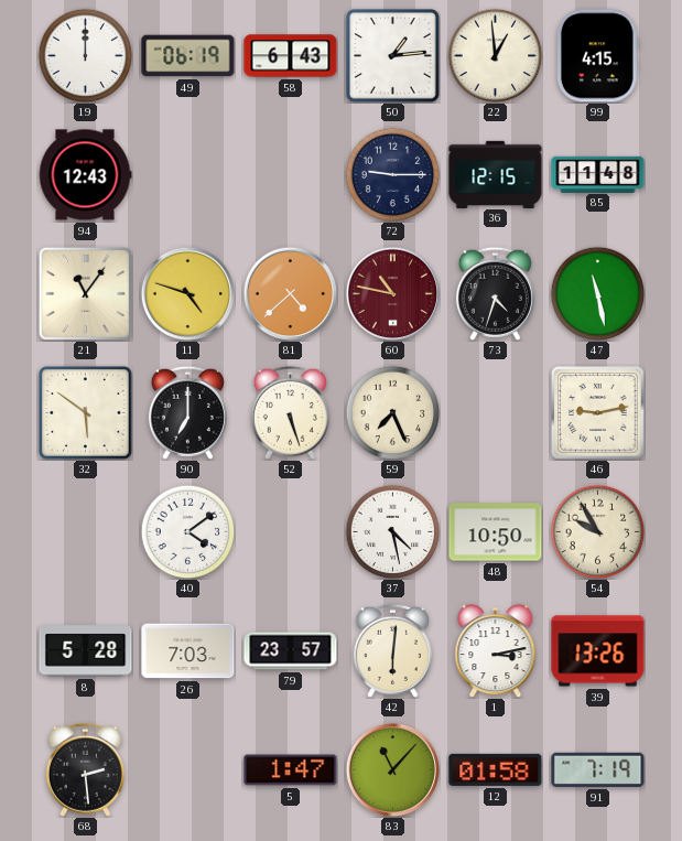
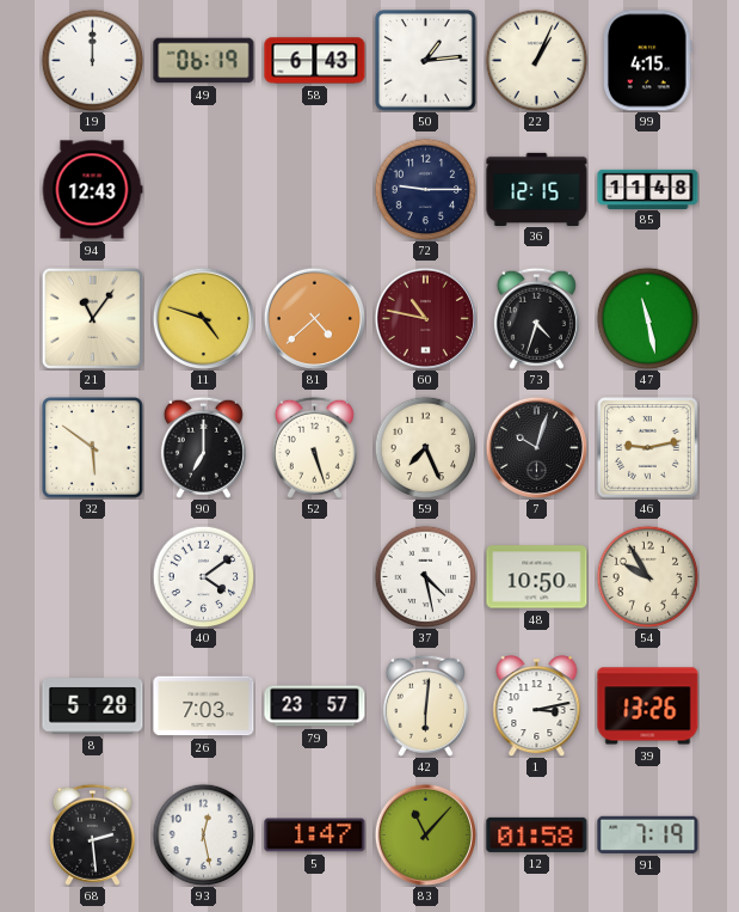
22: 12:59 -> 1:04
7: none -> 10:03
93: none -> 12:28
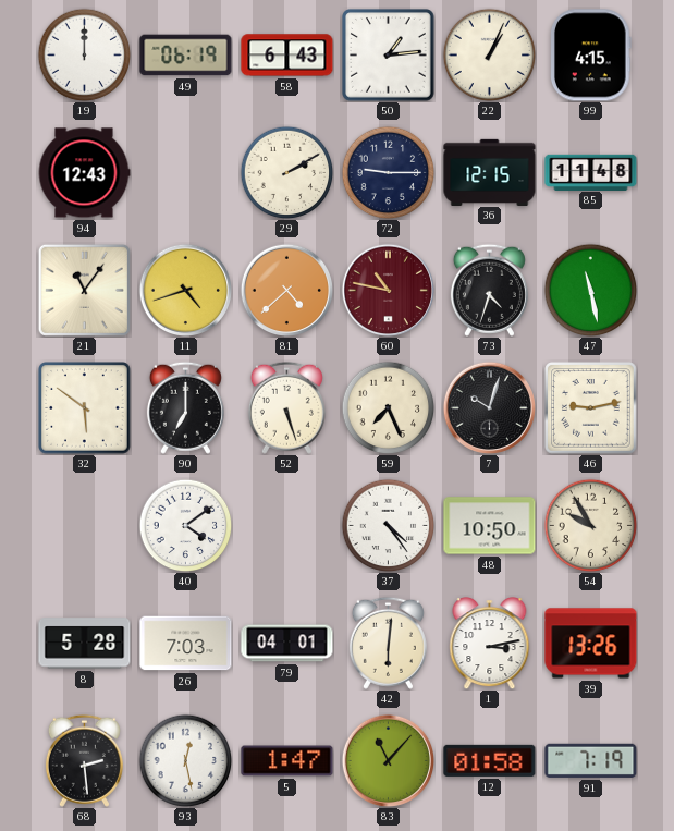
29: none -> 2:10
11: 4:48 -> 4:42
37: 4:28 -> 4:24
79: 23:57 -> 04:01
